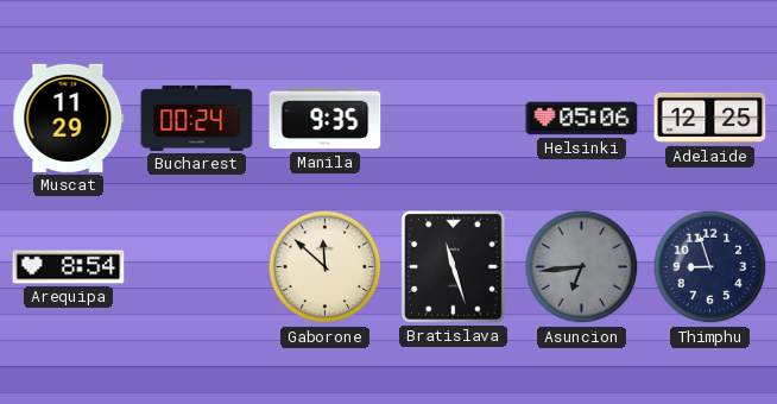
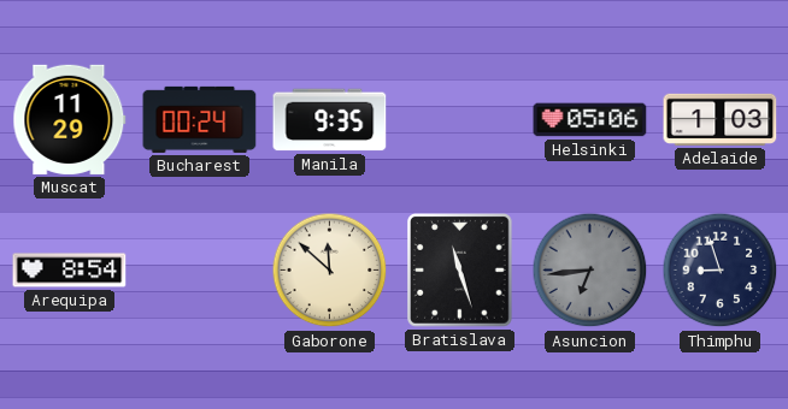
Adelaide: 12:25 -> 1:03
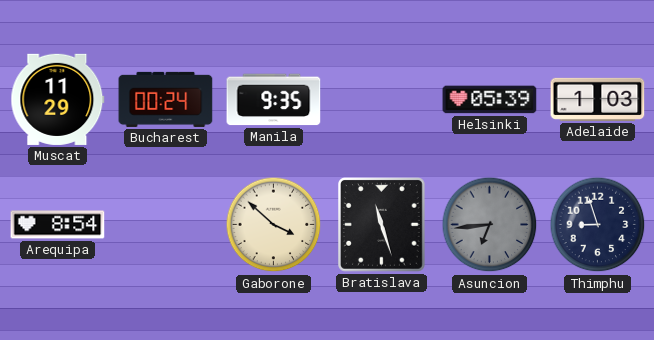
Helsinki: 05:06 -> 05:39
Gaborone: 11:52 -> 3:52
